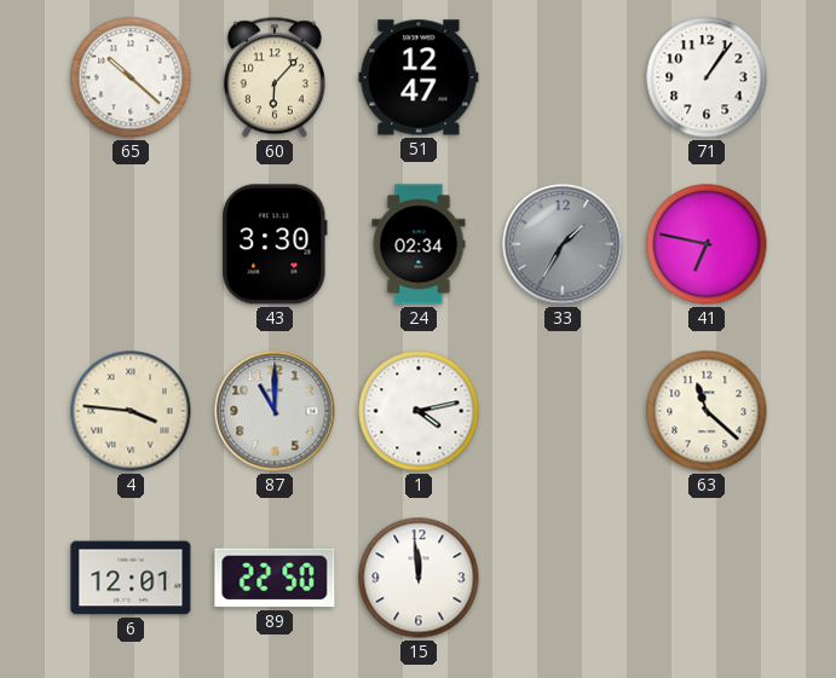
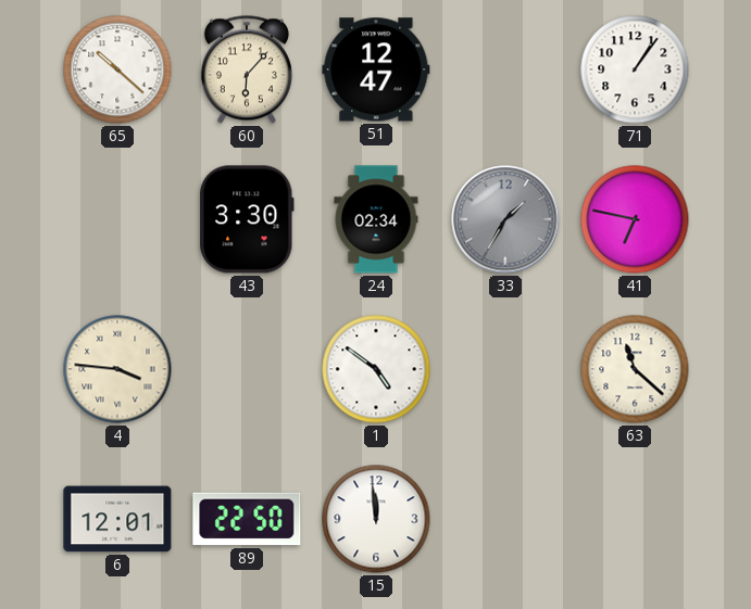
87: 11:00 -> none
1: 4:13 -> 4:51
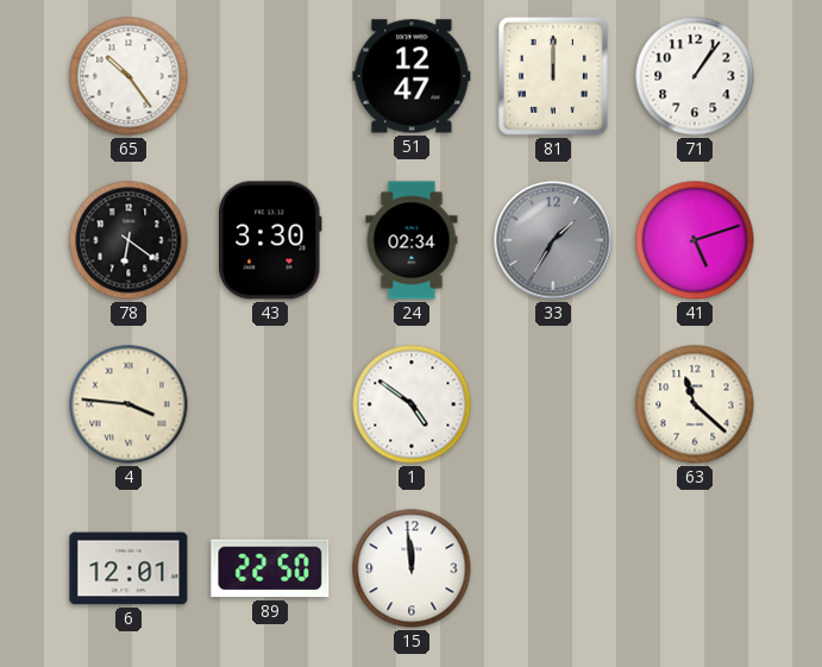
65: 10:22 -> 10:24
60: 6:07 -> none
81: none -> 12:00
78: none -> 6:21
41: 6:47 -> 5:12
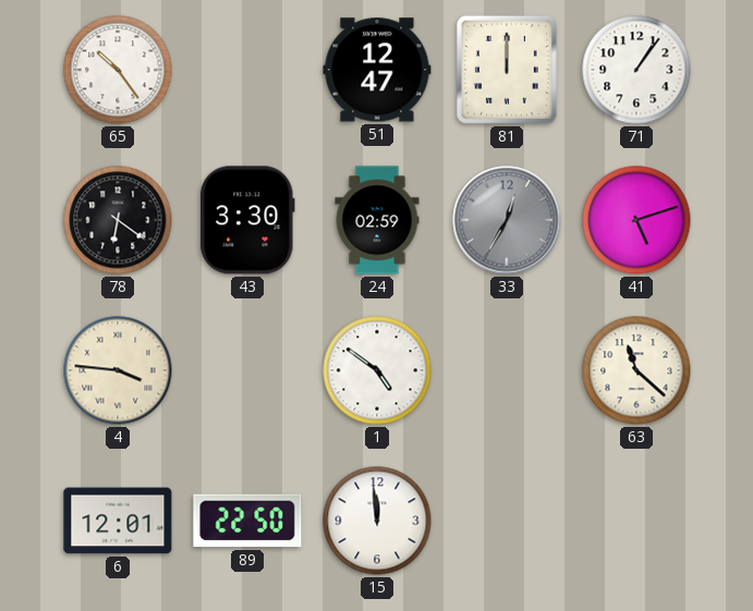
24: 02:34 -> 02:59
33: 1:35 -> 12:35
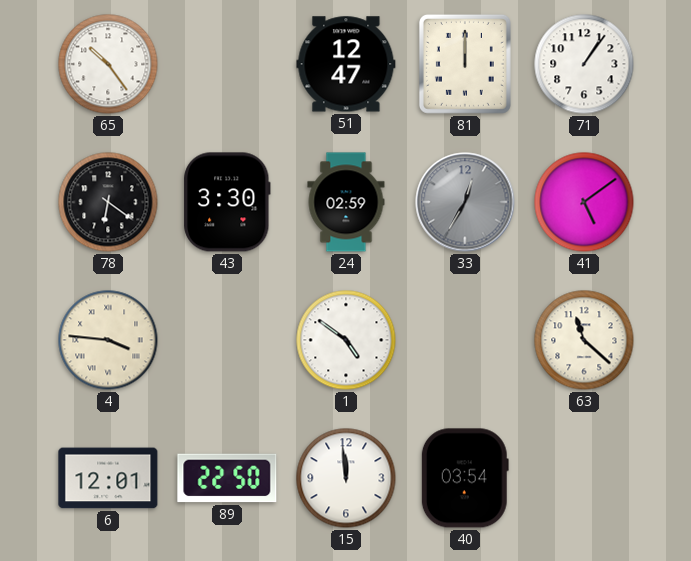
41: 5:12 -> 5:09
40: none -> 03:54
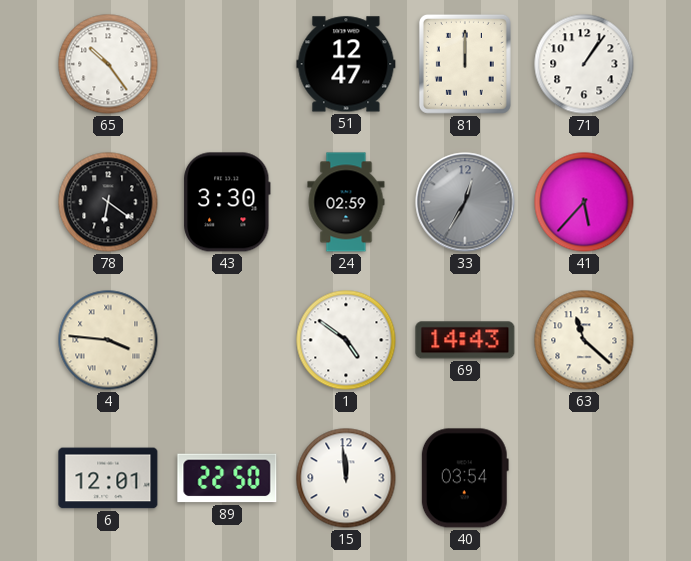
41: 5:09 -> 5:37
69: none -> 14:43
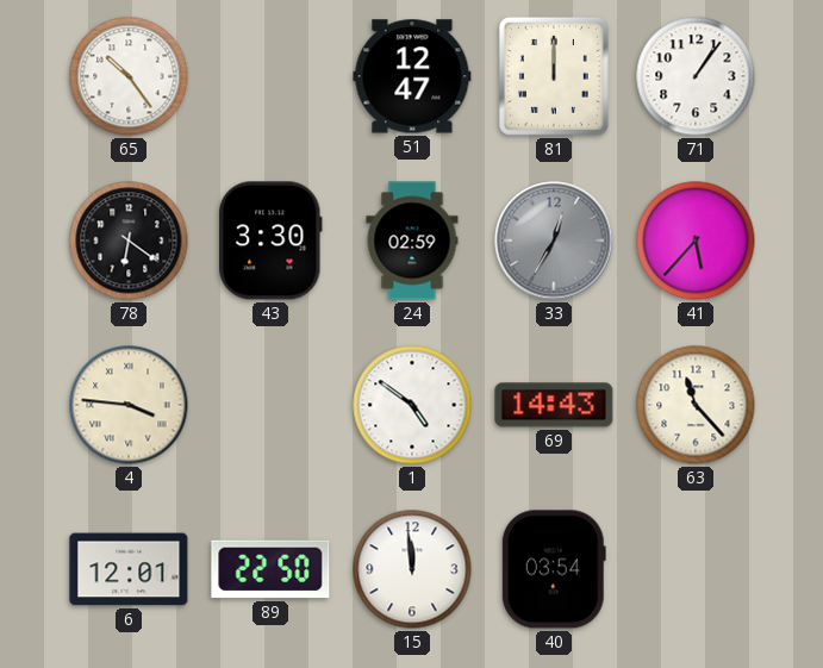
63: 11:22 -> 11:23
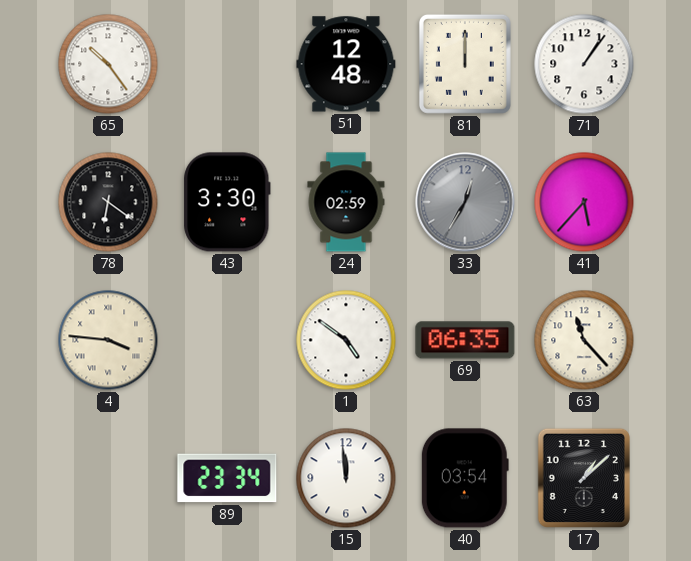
51: 12:47 -> 12:48
69: 14:43 -> 06:35
6: 12:01 -> none
89: 22:50 -> 23:34
17: none -> 1:08
